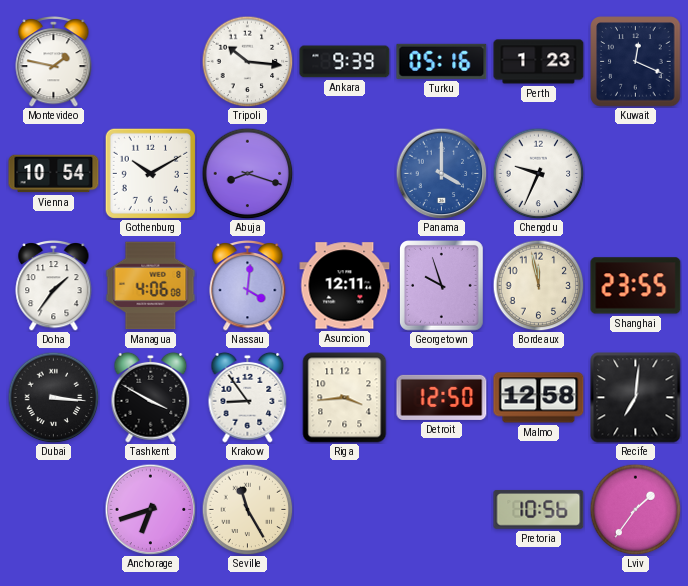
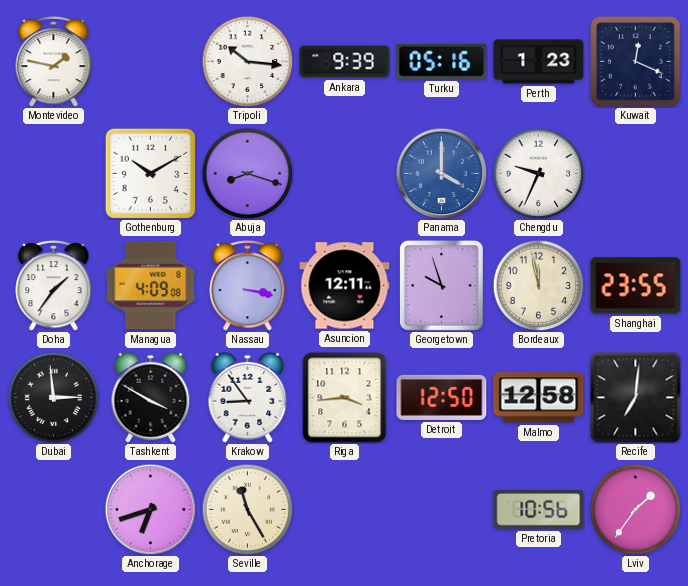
Vienna: 10:54 -> none
Managua: 4:06 -> 4:09
Nassau: 4:01 -> 3:17
Dubai: 3:16 -> 2:59
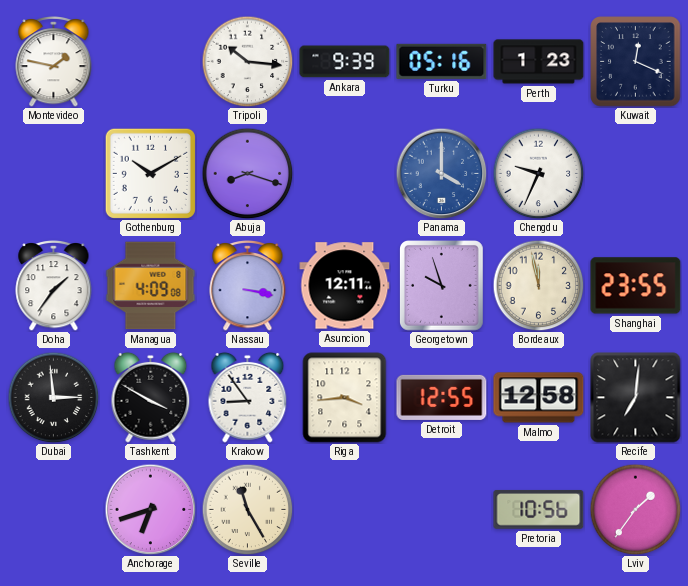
Detroit: 12:50 -> 12:55
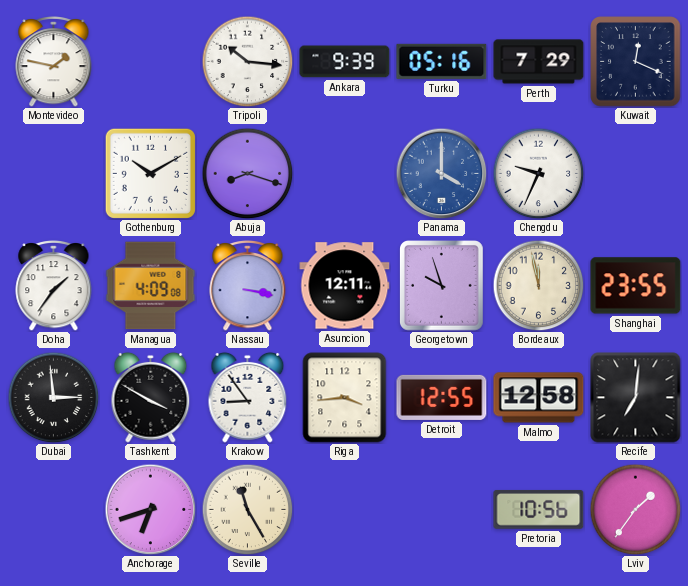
Perth: 1:23 -> 7:29
